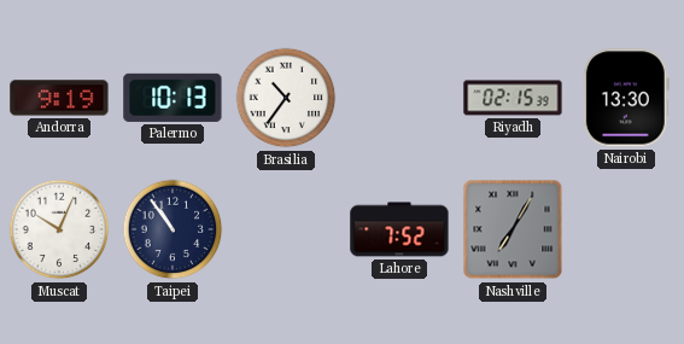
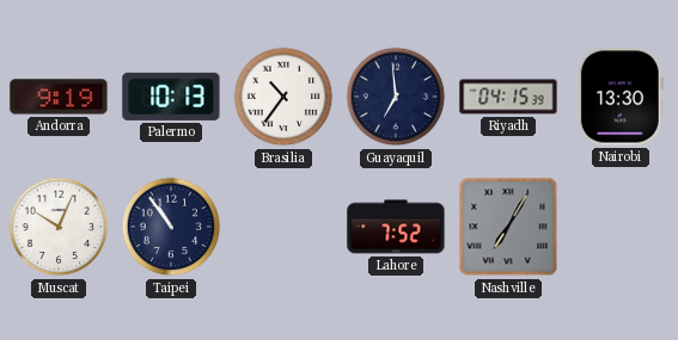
Guayaquil: none -> 6:59
Riyadh: 02:15 -> 04:15
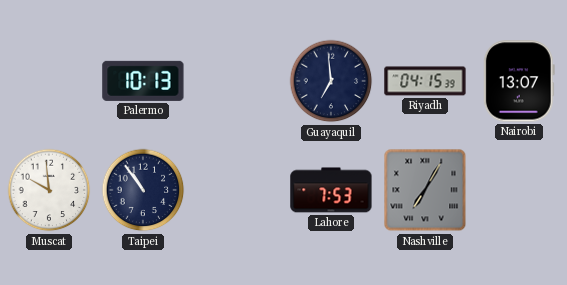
Andorra: 9:19 -> none
Brasilia: 10:36 -> none
Nairobi: 13:30 -> 13:07
Muscat: 10:04 -> 9:59
Lahore: 7:52 -> 7:53
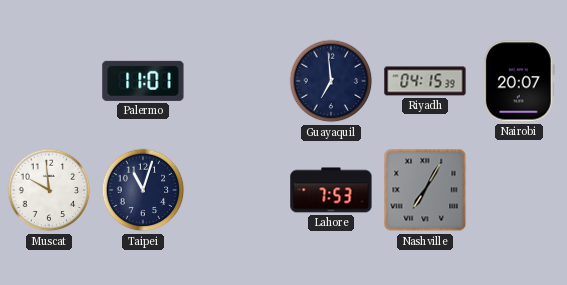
Palermo: 10:13 -> 11:01
Nairobi: 13:07 -> 20:07
Taipei: 10:54 -> 11:03
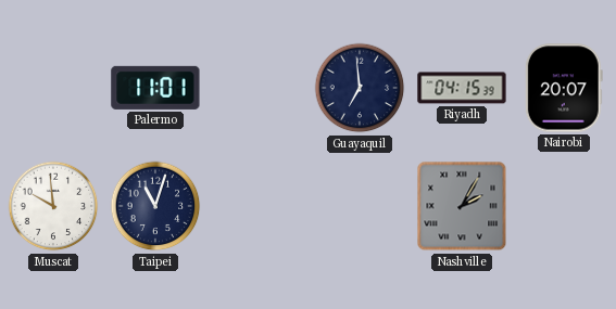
Lahore: 7:53 -> none
Nashville: 7:05 -> 2:05
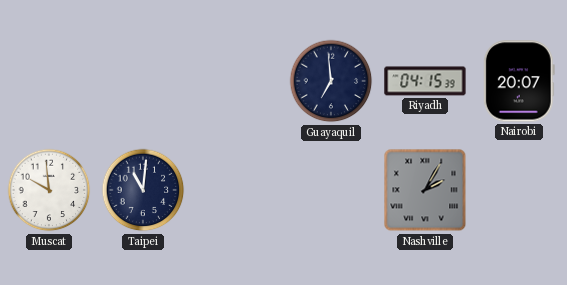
Palermo: 11:01 -> none
Taipei: 11:03 -> 11:01
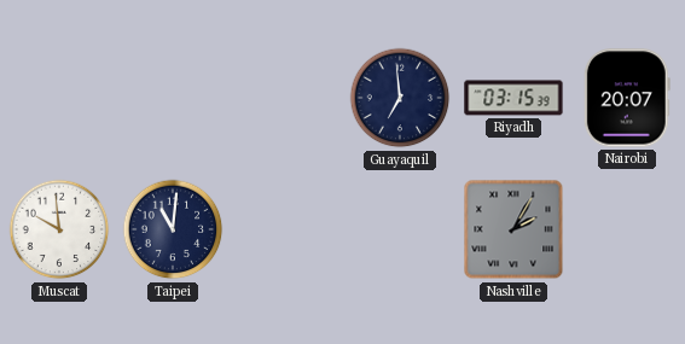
Riyadh: 04:15 -> 03:15
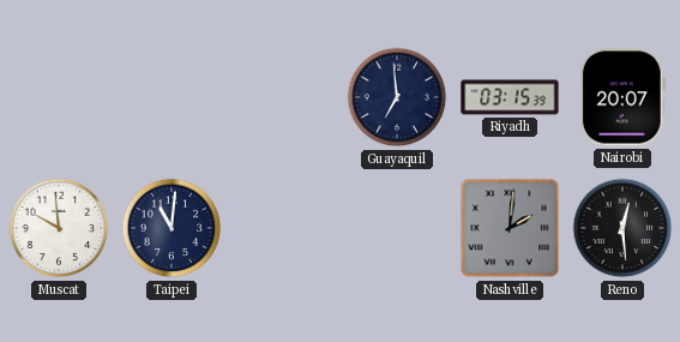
Nashville: 2:05 -> 2:01
Reno: none -> 12:29
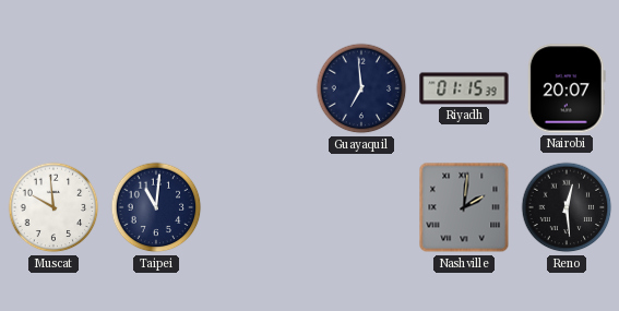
Riyadh: 03:15 -> 01:15
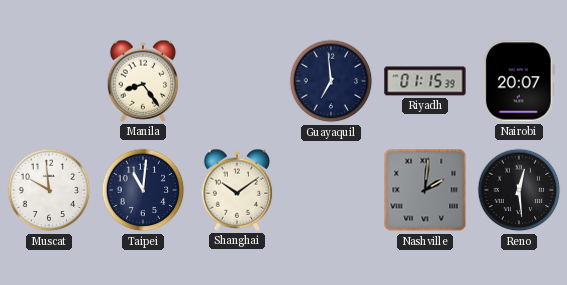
Manila: none -> 8:24
Shanghai: none -> 10:09
